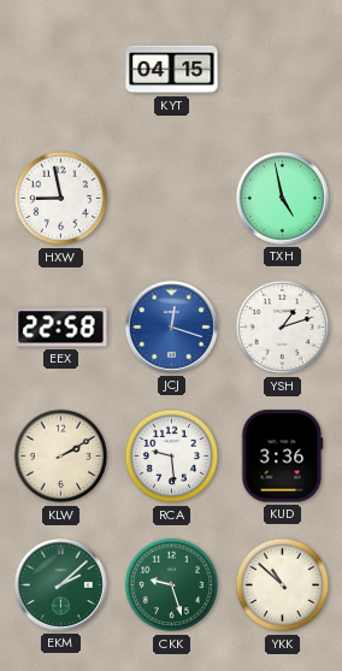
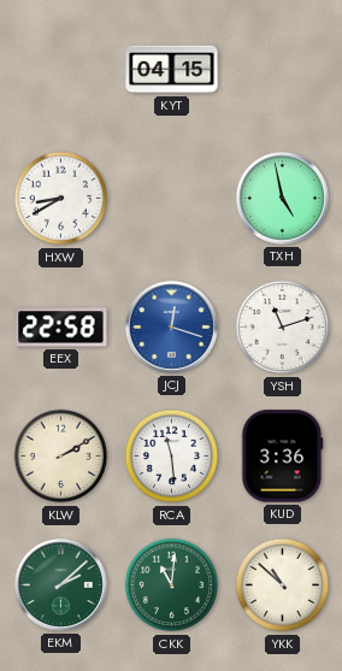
HXW: 8:58 -> 8:40
YSH: 1:12 -> 11:12
RCA: 9:29 -> 11:29
CKK: 9:27 -> 11:01
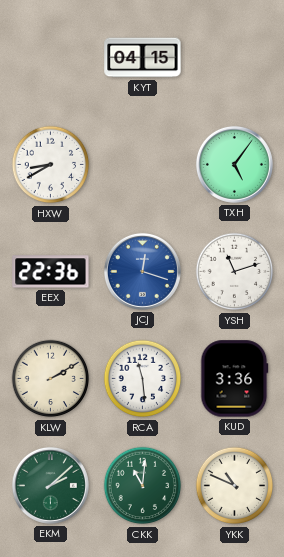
TXH: 4:58 -> 5:06
EEX: 22:58 -> 22:36
YKK: 10:52 -> 10:49
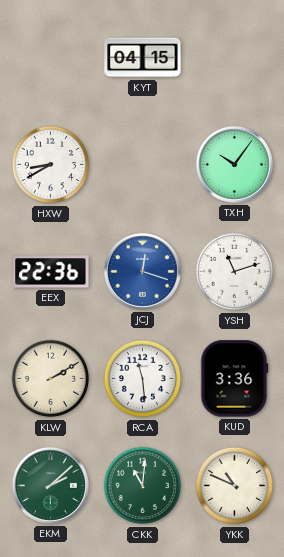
TXH: 5:06 -> 10:06
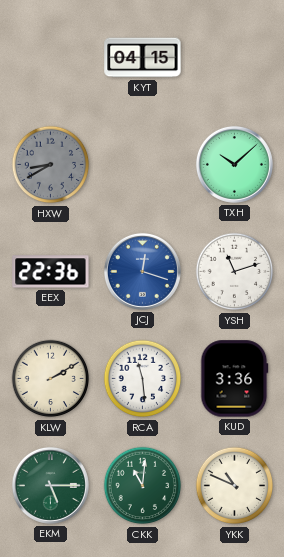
HXW dial: white -> grey
TXH: 10:06 -> 10:08
EKM: 2:08 -> 5:15
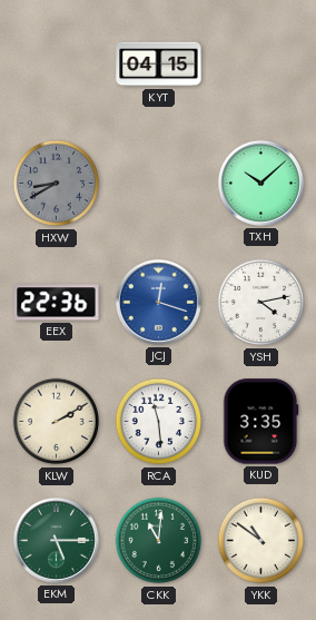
YSH: 11:12 -> 4:13
KUD: 3:36 -> 3:35
YKK: 10:49 -> 10:51
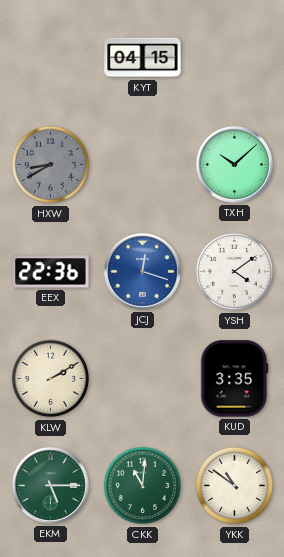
YSH: 4:13 -> 4:09
RCA: 11:29 -> none
